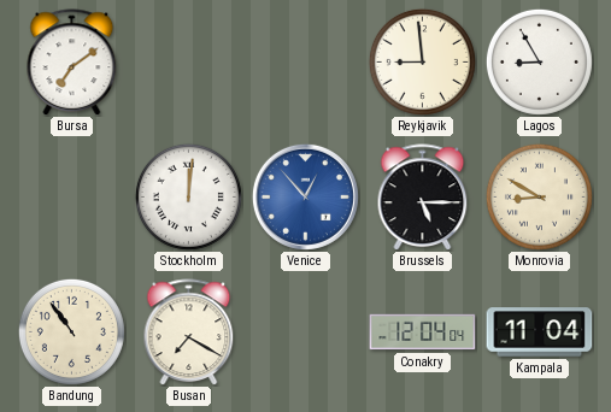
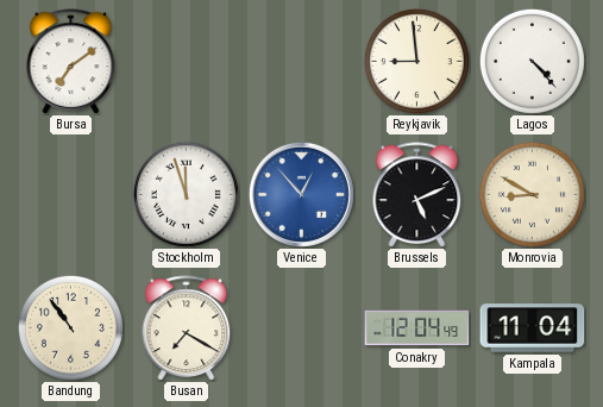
Lagos: 8:55 -> 4:23
Stockholm: 12:01 -> 11:57
Brussels: 5:15 -> 5:11
Conakry: 12:04:04 -> 12:04:49
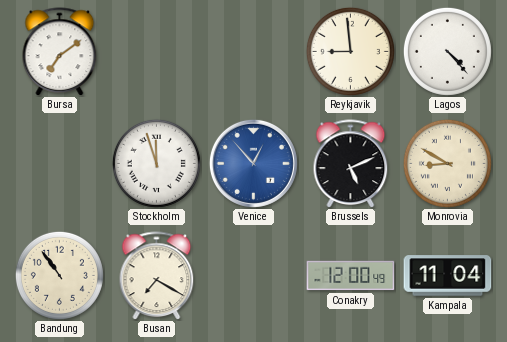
Conakry: 12:04 -> 12:00
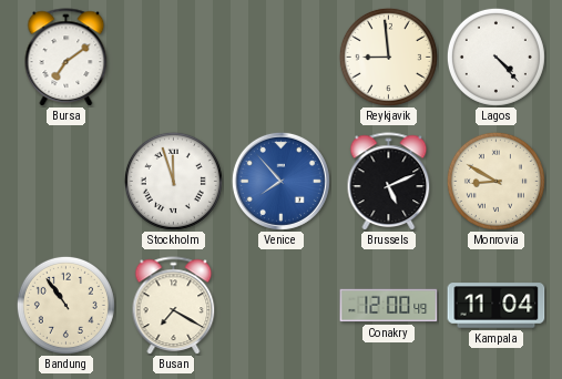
Venice: 12:53 -> 7:53
